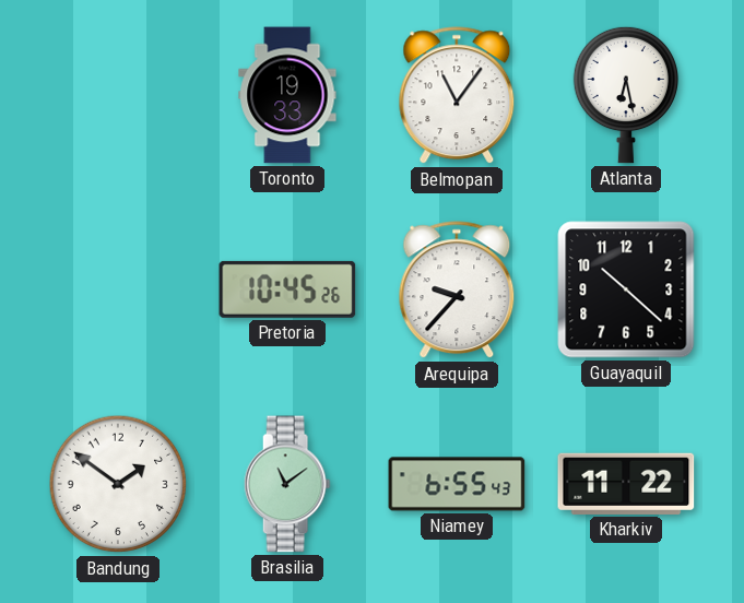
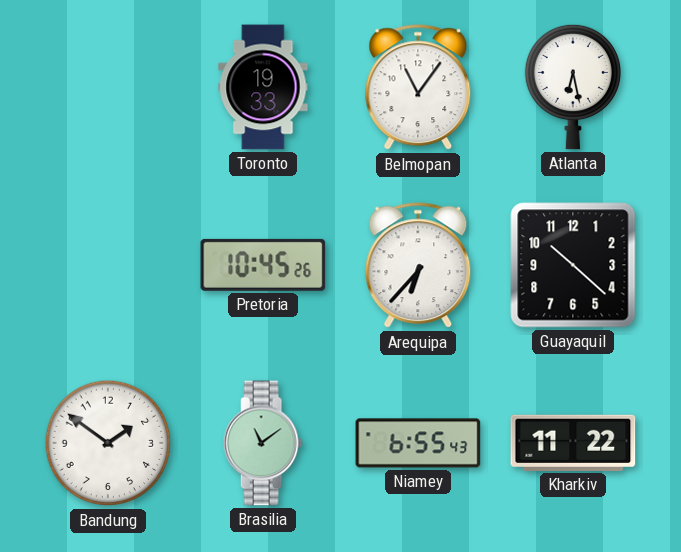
Arequipa: 9:37 -> 6:37
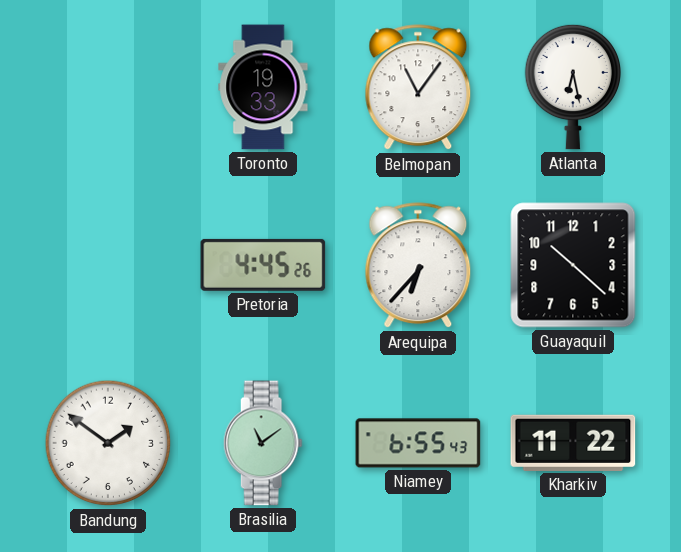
Pretoria: 10:45 -> 4:45
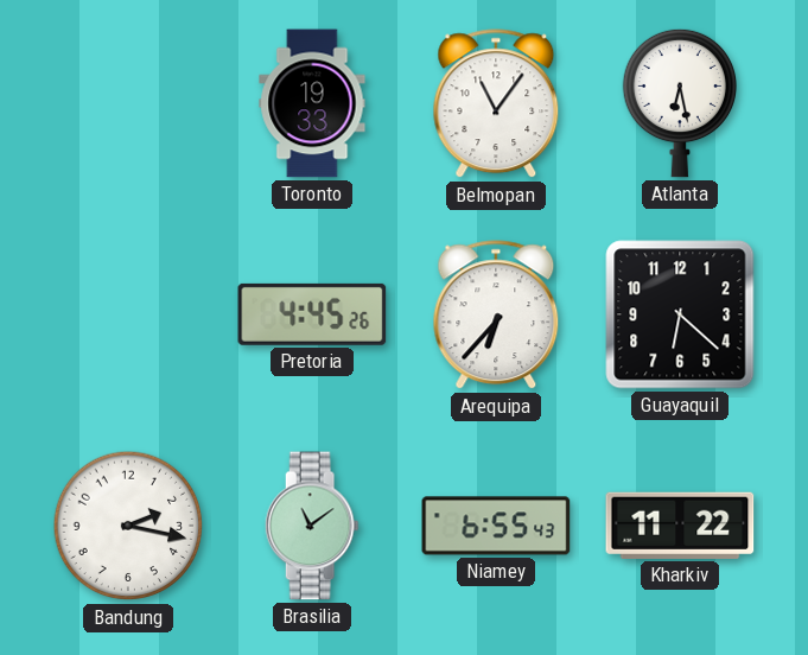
Guayaquil: 10:22 -> 6:22
Bandung: 1:51 -> 2:17
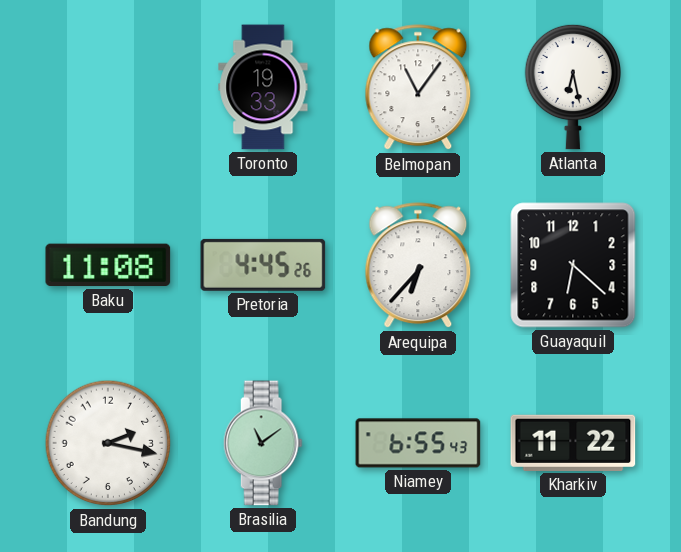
Baku: none -> 11:08
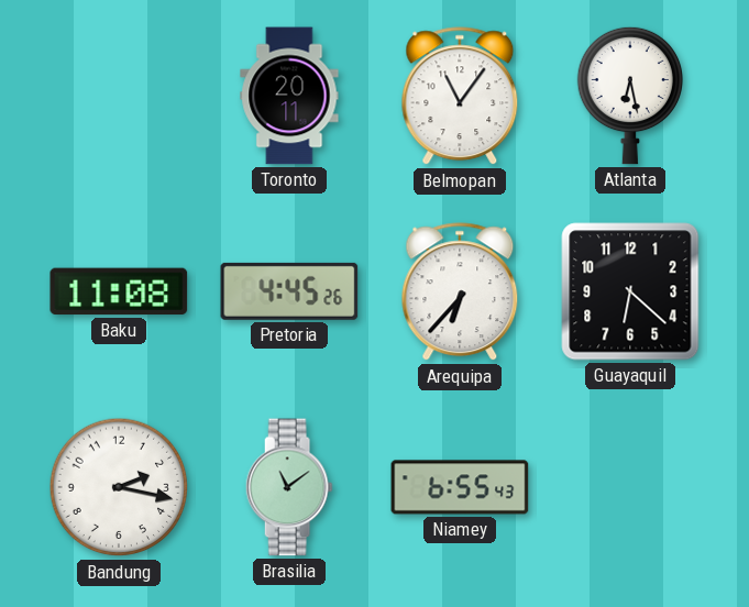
Toronto: 19:33 -> 20:11
Kharkiv: 11:22 -> none
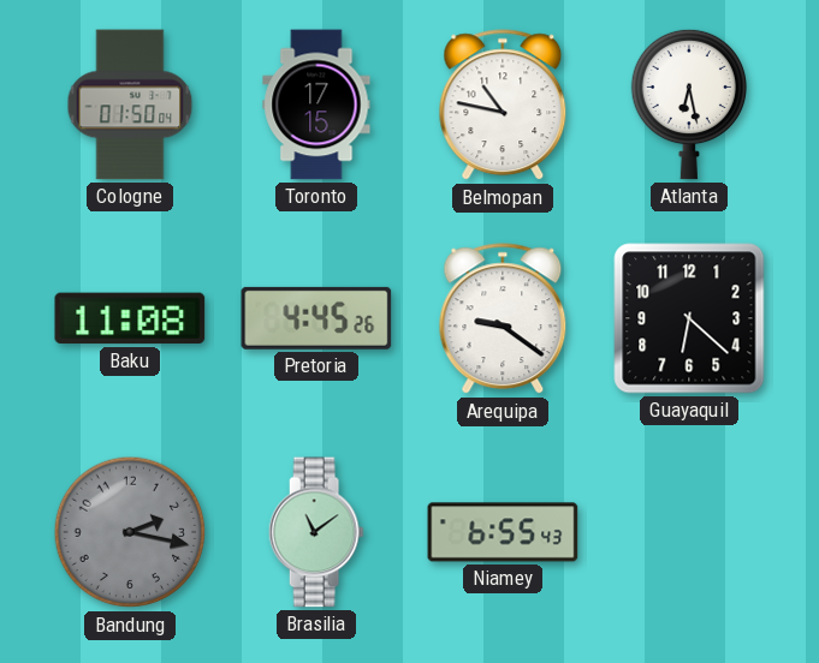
Cologne: none -> 01:50
Toronto: 20:11 -> 17:15
Belmopan: 11:06 -> 10:47
Arequipa: 6:37 -> 9:21
Bandung dial: white -> grey
